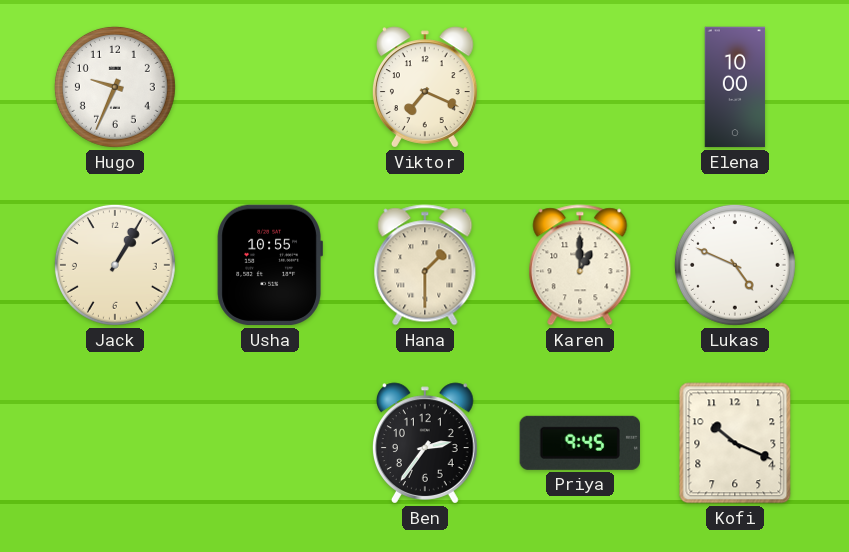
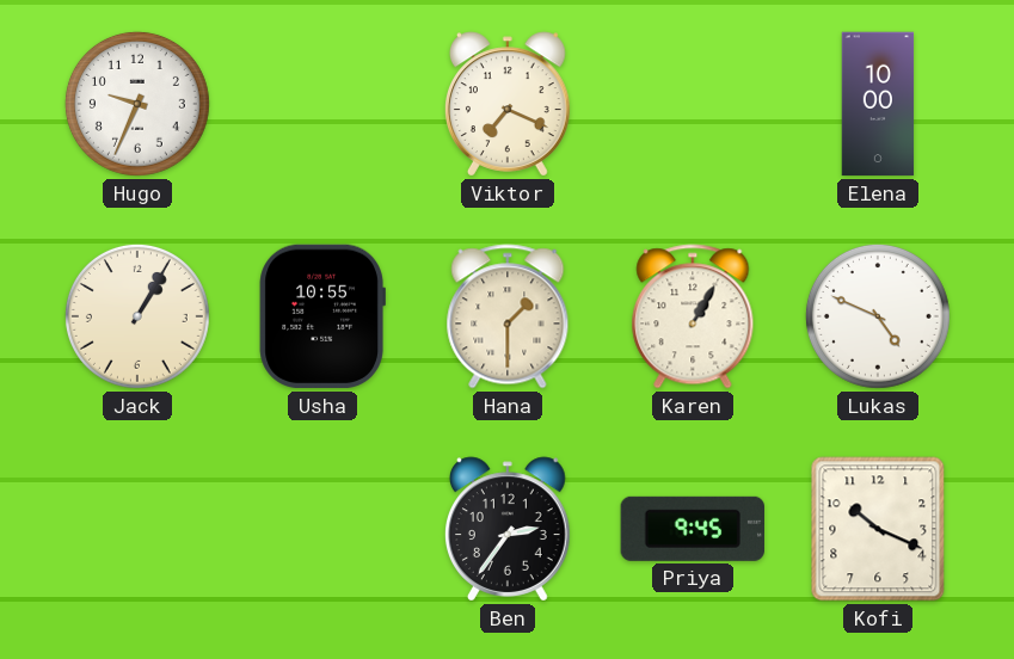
Karen: 1:00 -> 1:05
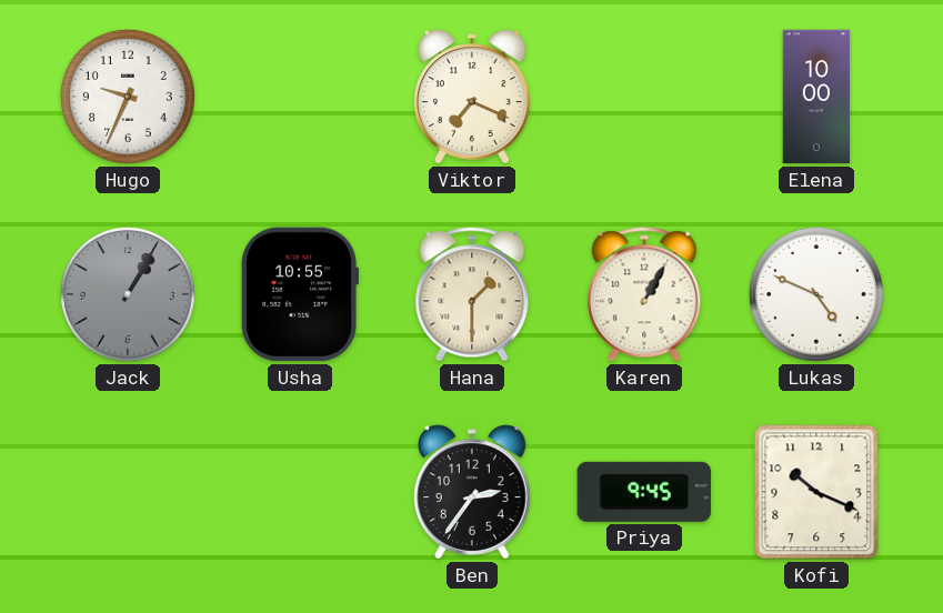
Jack dial: cream -> grey
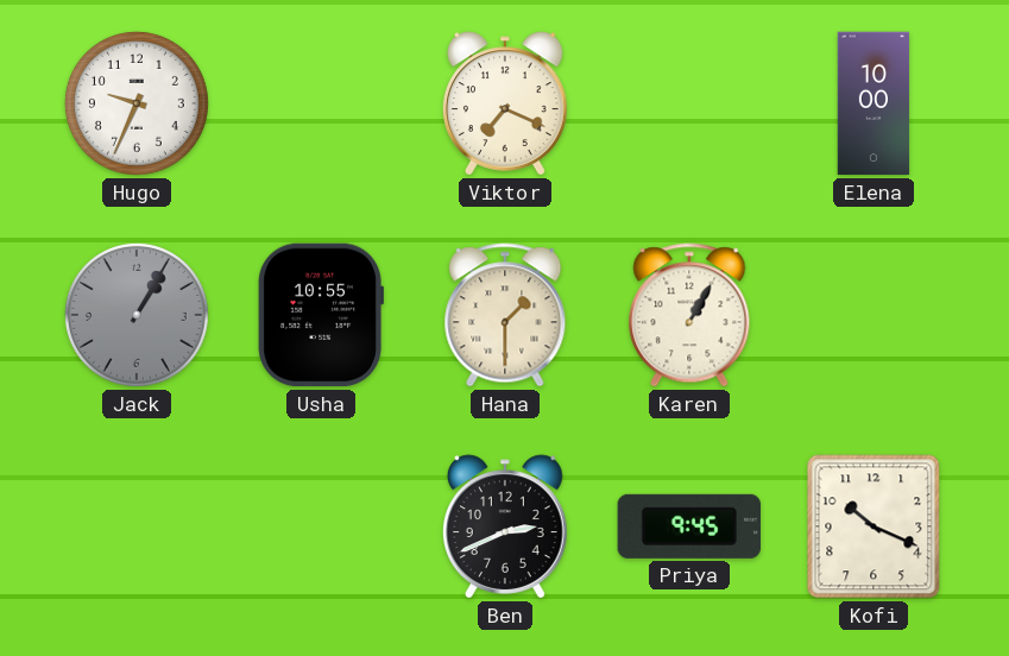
Lukas: 4:49 -> none
Ben: 2:36 -> 2:41
